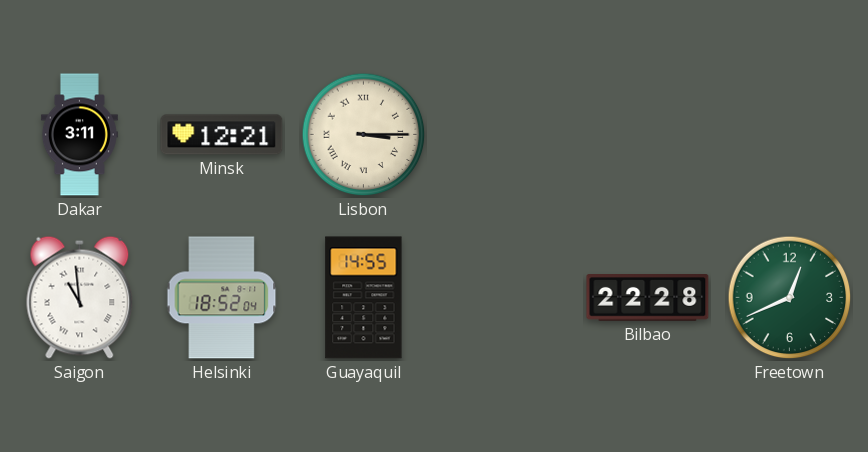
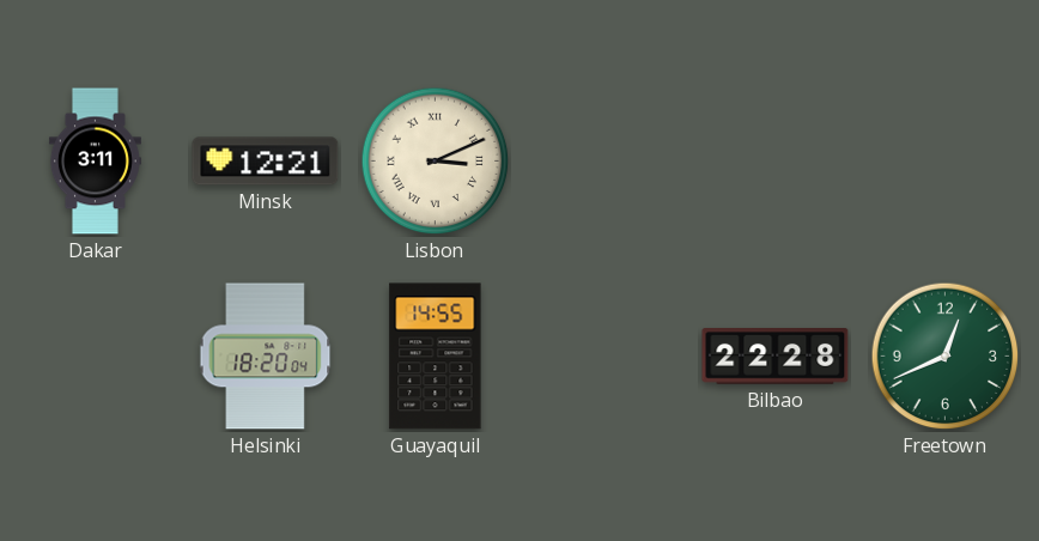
Lisbon: 3:15 -> 3:11
Saigon: 10:59 -> none
Helsinki: 18:52 -> 18:20
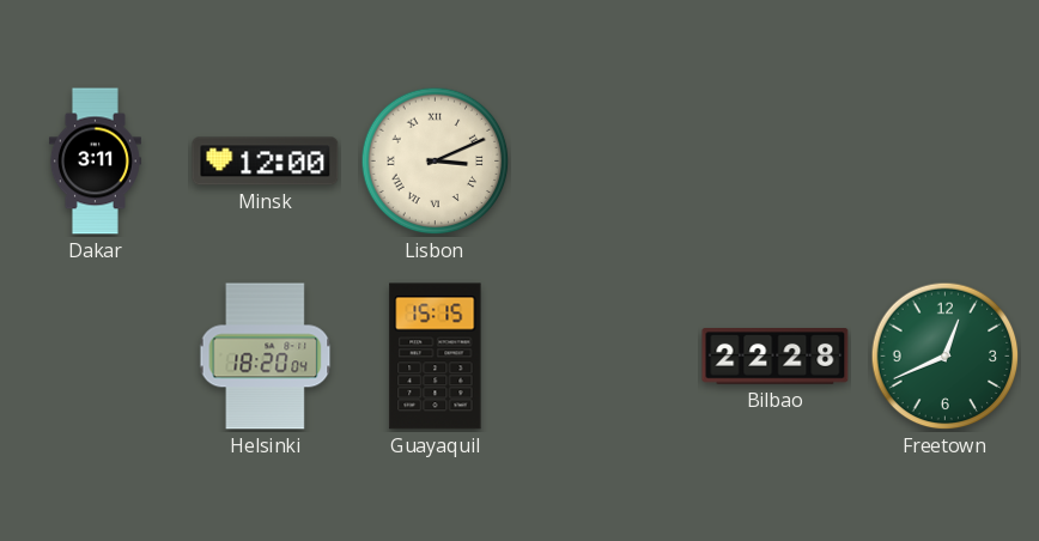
Minsk: 12:21 -> 12:00
Guayaquil: 14:55 -> 15:15
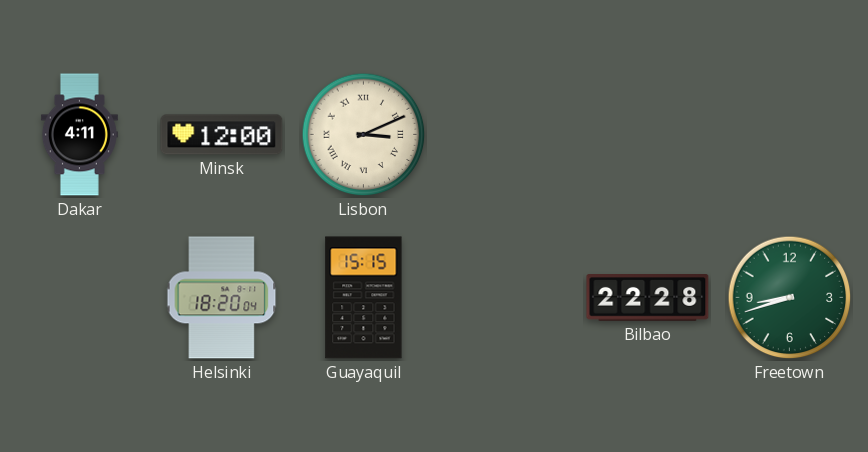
Dakar: 3:11 -> 4:11
Freetown: 12:41 -> 8:42
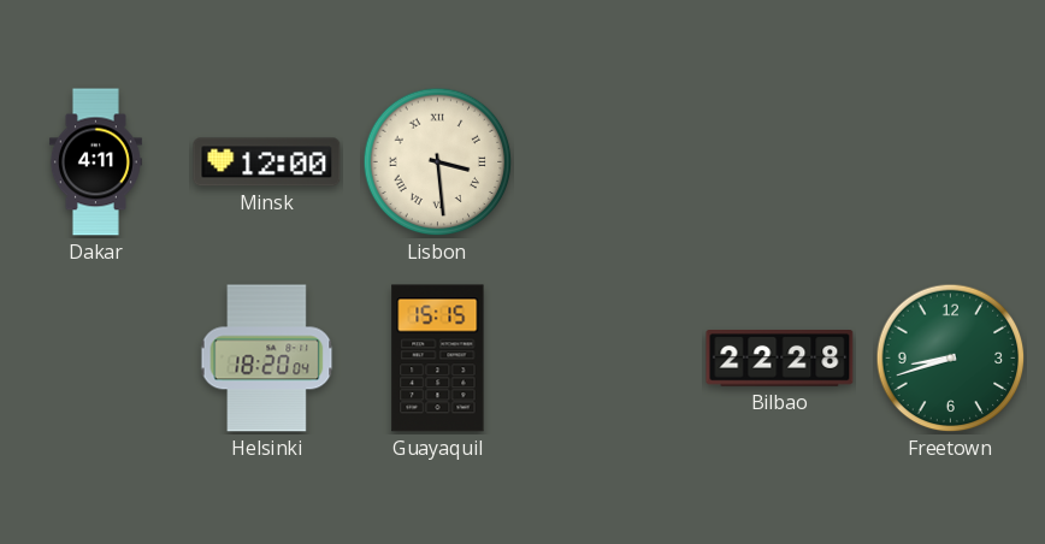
Lisbon: 3:11 -> 3:29
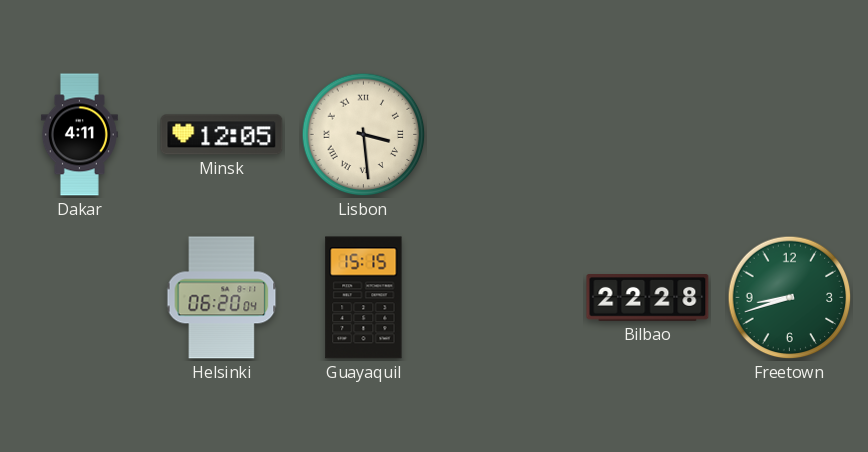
Minsk: 12:00 -> 12:05
Helsinki: 18:20 -> 06:20
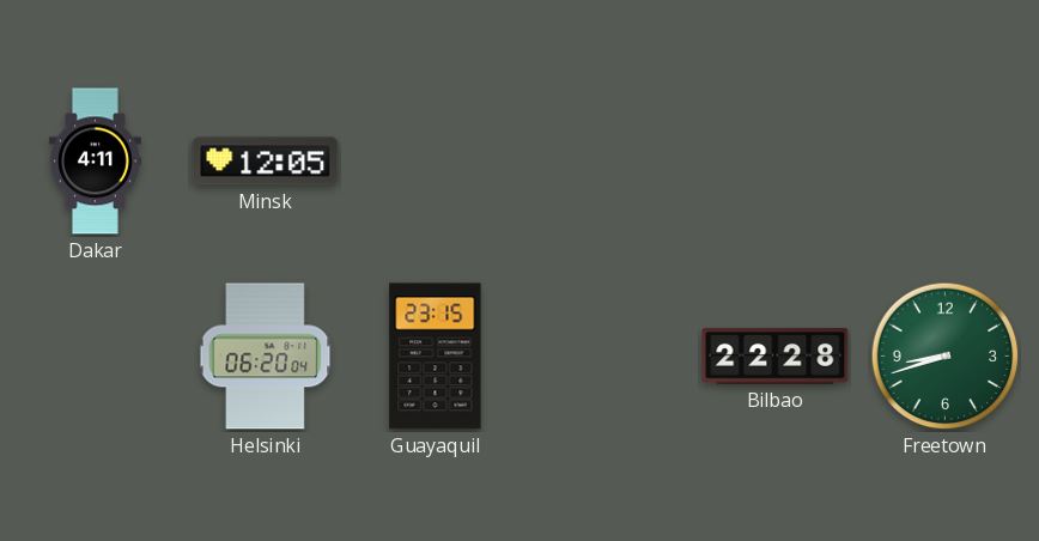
Lisbon: 3:29 -> none
Guayaquil: 15:15 -> 23:15
